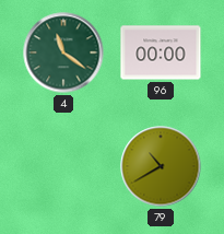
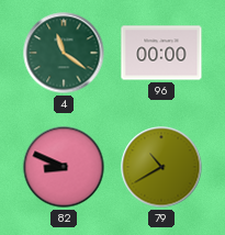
82: none -> 8:49
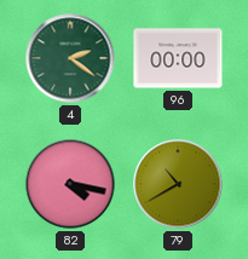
4: 11:21 -> 2:21
82: 8:49 -> 4:17
